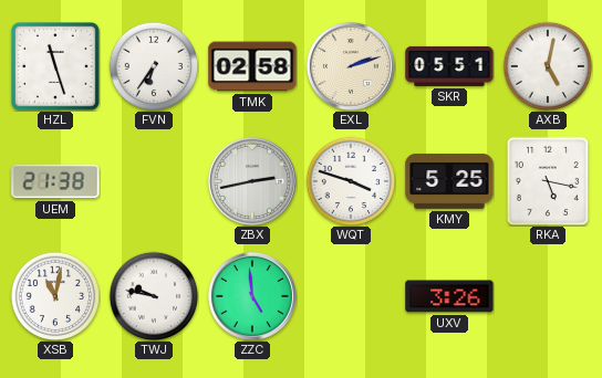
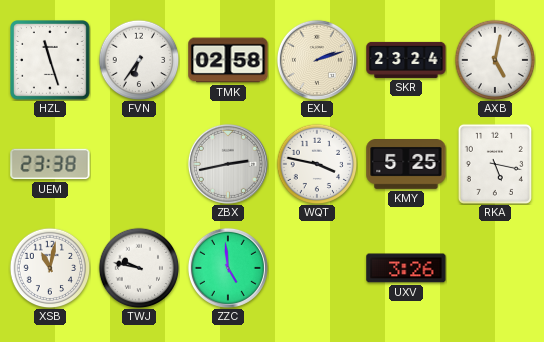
SKR: 05:51 -> 23:24
UEM: 21:38 -> 23:38
WQT: 3:48 -> 3:47
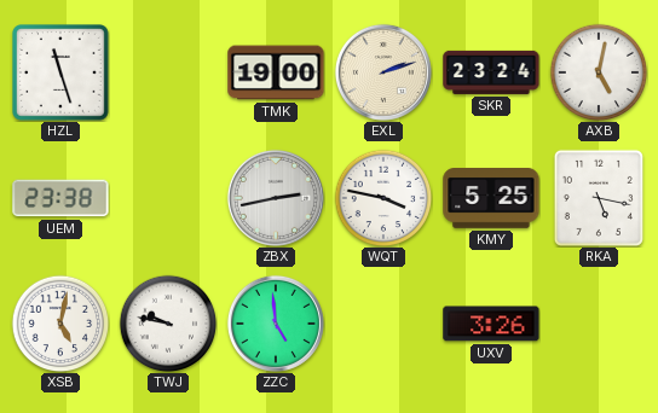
FVN: 6:36 -> none
TMK: 02:58 -> 19:00
XSB: 11:02 -> 5:02
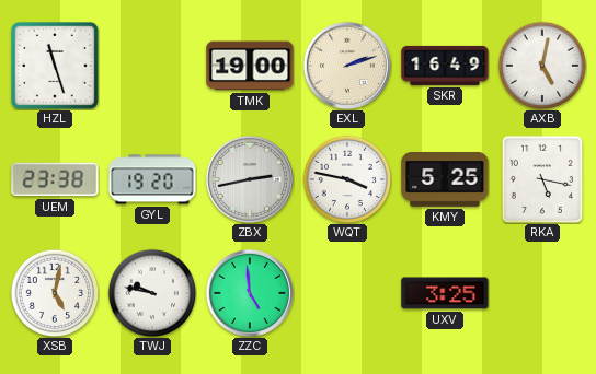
SKR: 23:24 -> 16:49
GYL: none -> 19:20
UXV: 3:26 -> 3:25
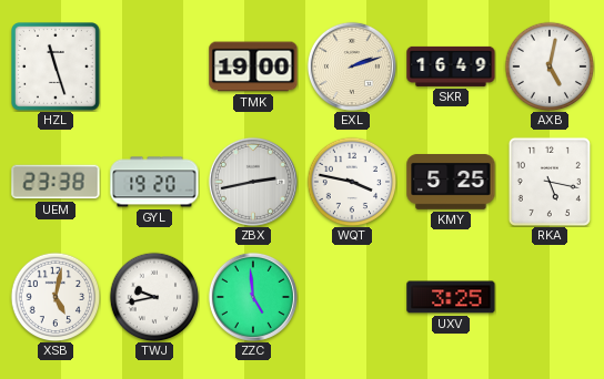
TWJ: 9:47 -> 9:43
